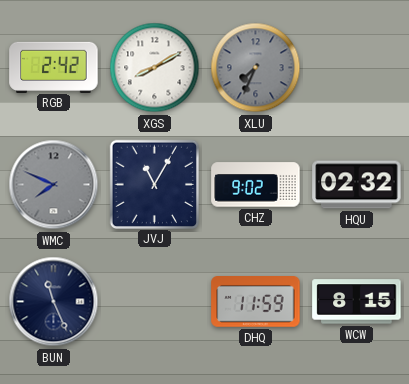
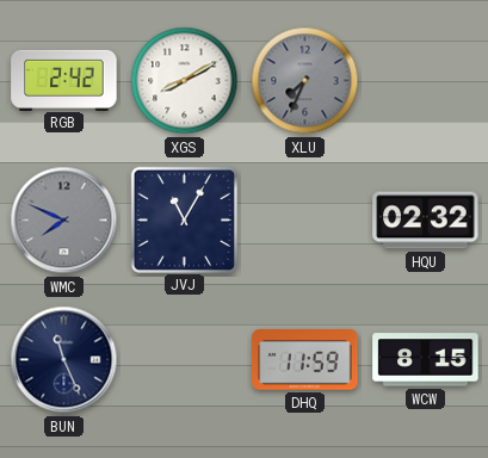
CHZ: 9:02 -> none
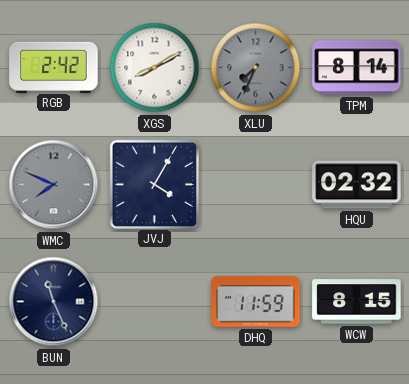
TPM: none -> 8:14
JVJ: 11:05 -> 4:05
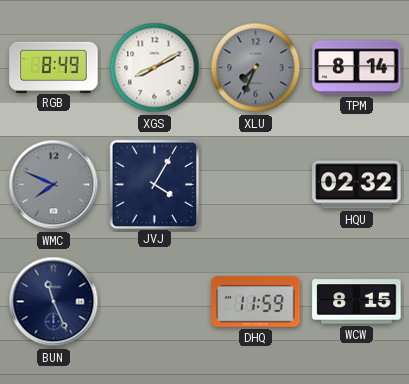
RGB: 2:42 -> 8:49
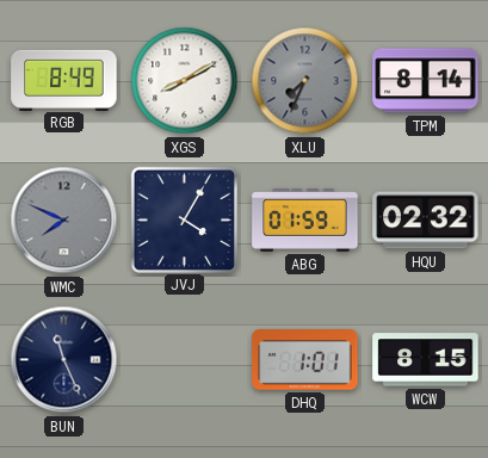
ABG: none -> 01:59
DHQ: 11:59 -> 1:01
